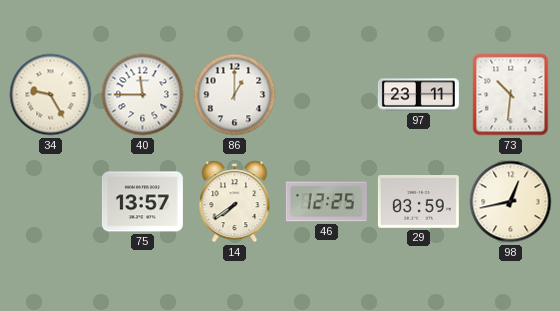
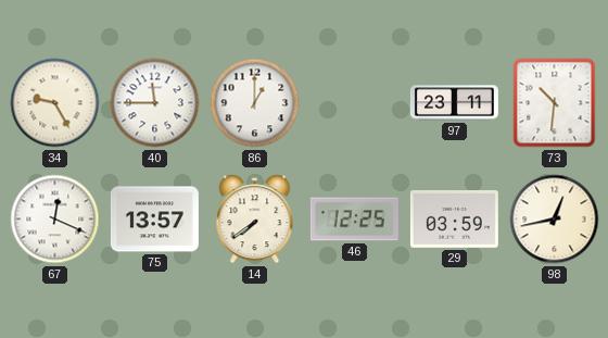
67: none -> 12:19
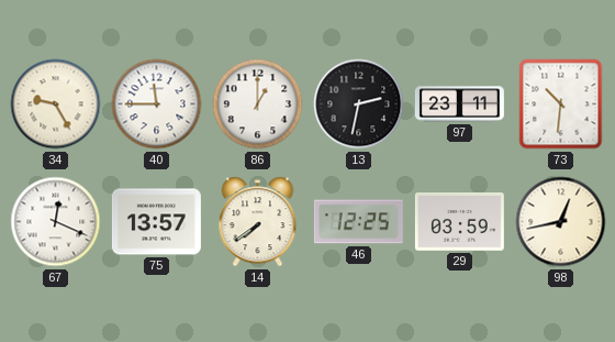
13: none -> 2:32
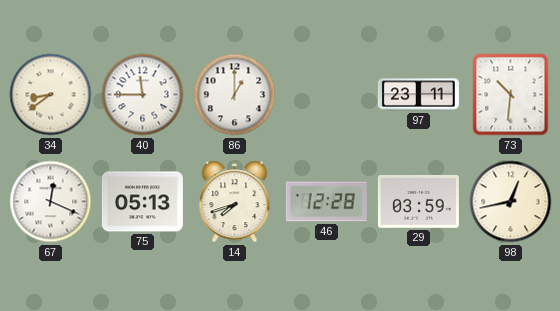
34: 9:25 -> 8:39
13: 2:32 -> none
75: 13:57 -> 05:13
14: 7:39 -> 7:42
46: 12:25 -> 12:28
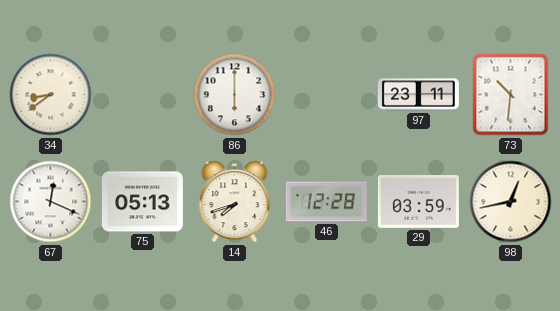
40: 11:45 -> none
86: 1:00 -> 6:00
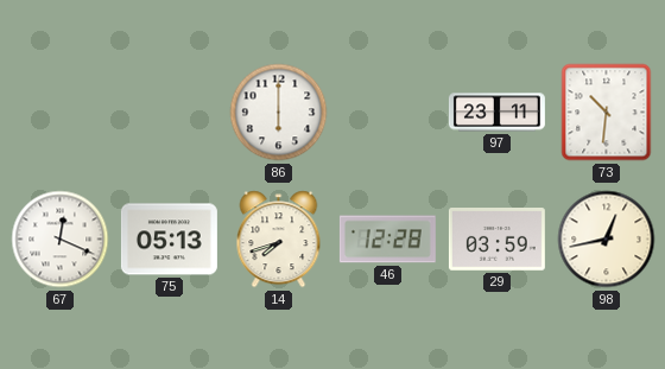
34: 8:39 -> none
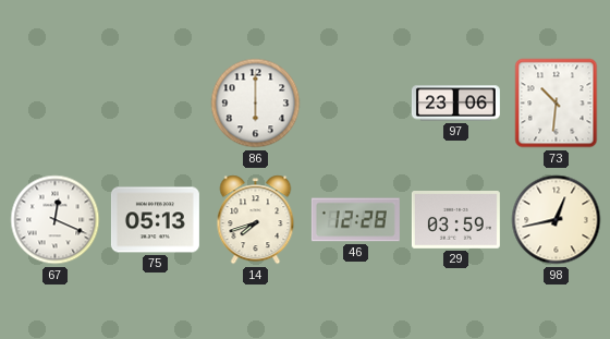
97: 23:11 -> 23:06
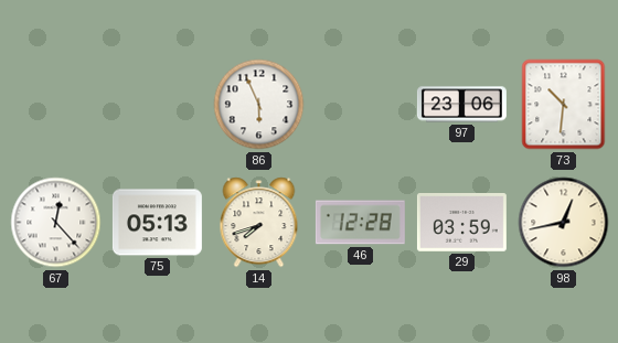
86: 6:00 -> 5:56
67: 12:19 -> 12:23
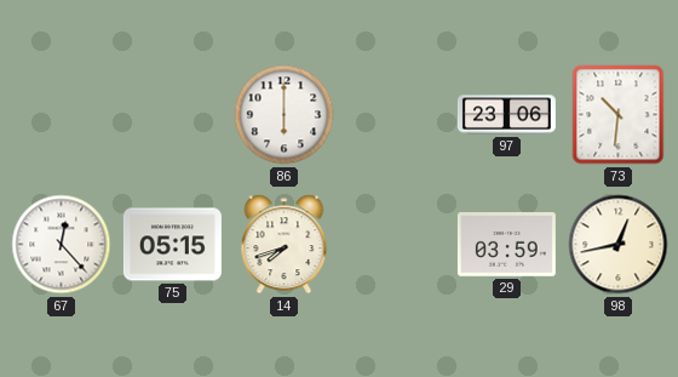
86: 5:56 -> 6:00
75: 05:13 -> 05:15
46: 12:28 -> none
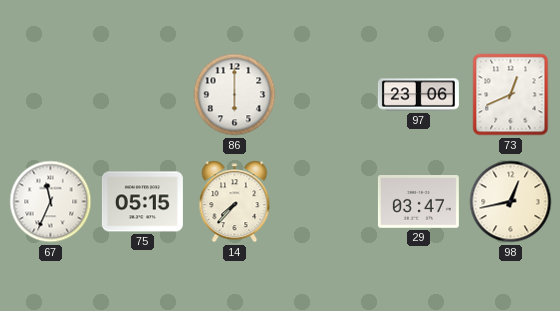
73: 10:31 -> 12:41
67: 12:23 -> 11:34
14: 7:42 -> 7:37
29: 03:59 -> 03:47
